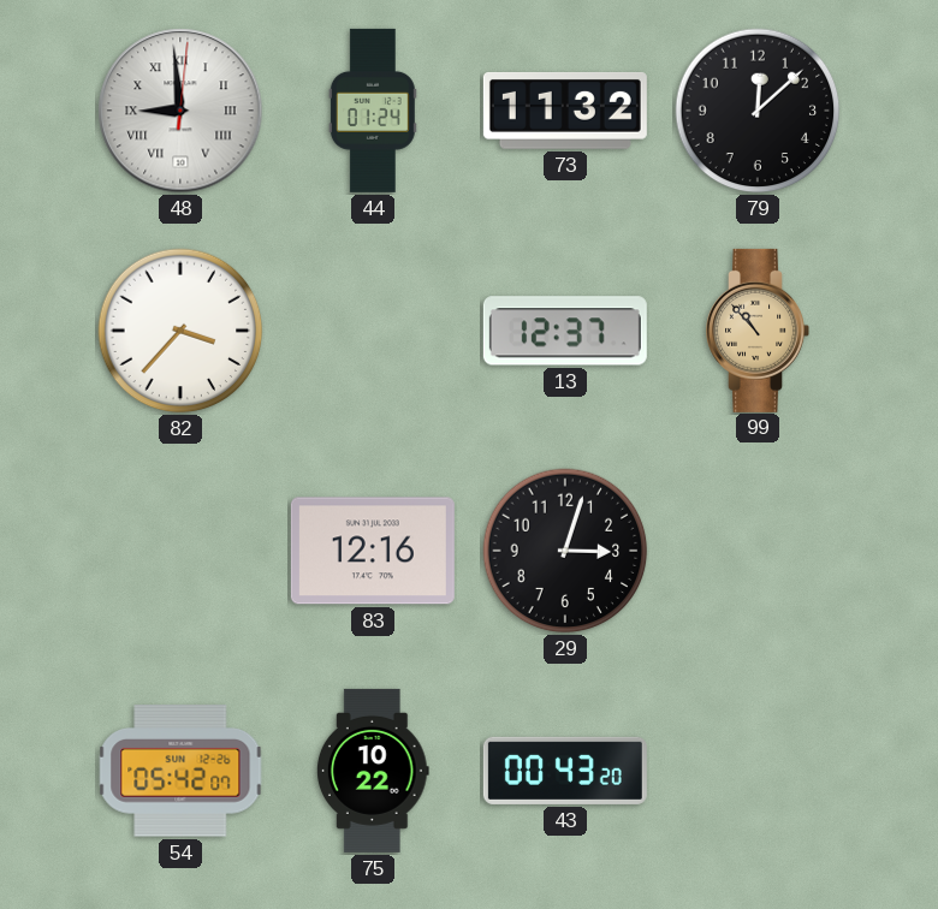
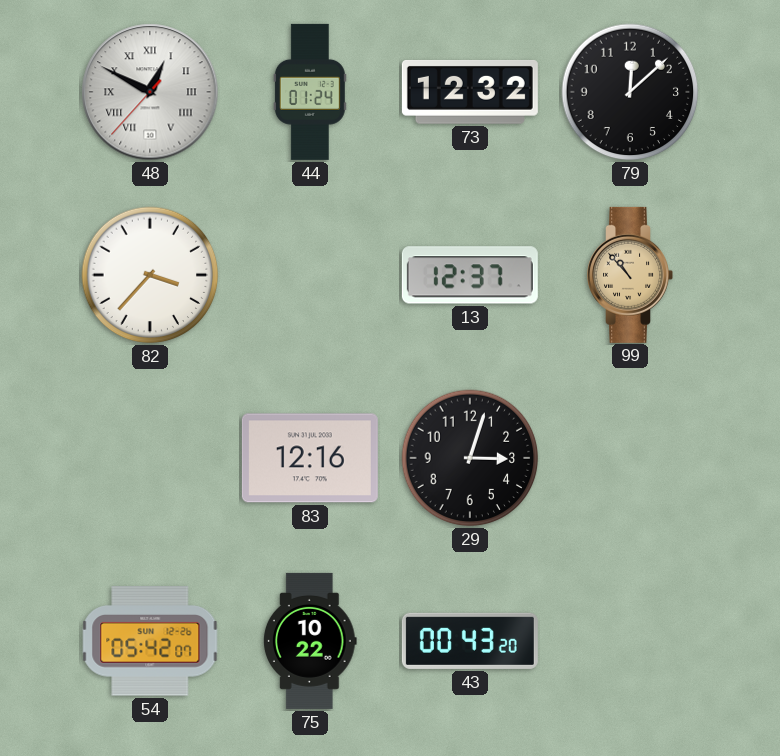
48: 8:59 -> 12:49
73: 11:32 -> 12:32
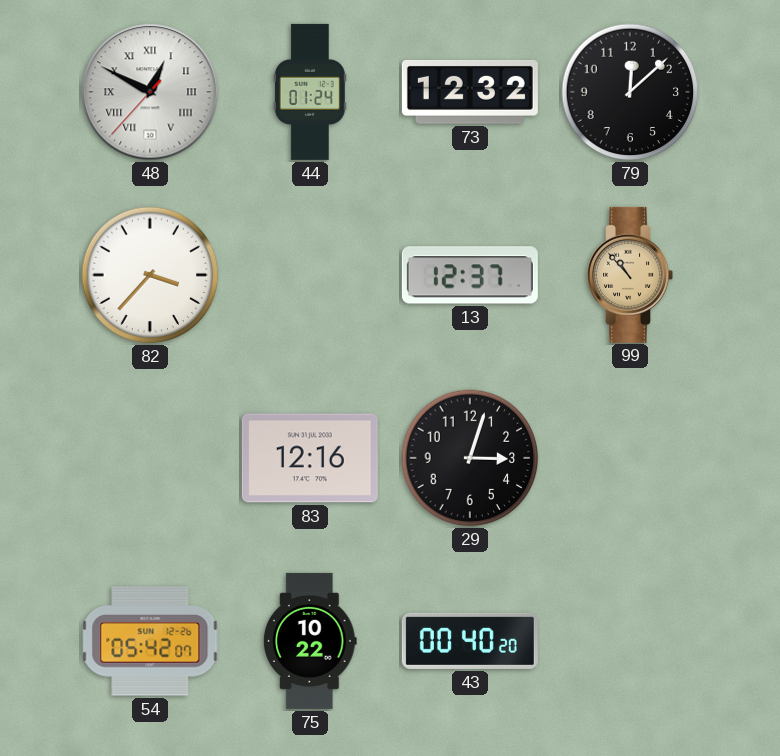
43: 00:43 -> 00:40
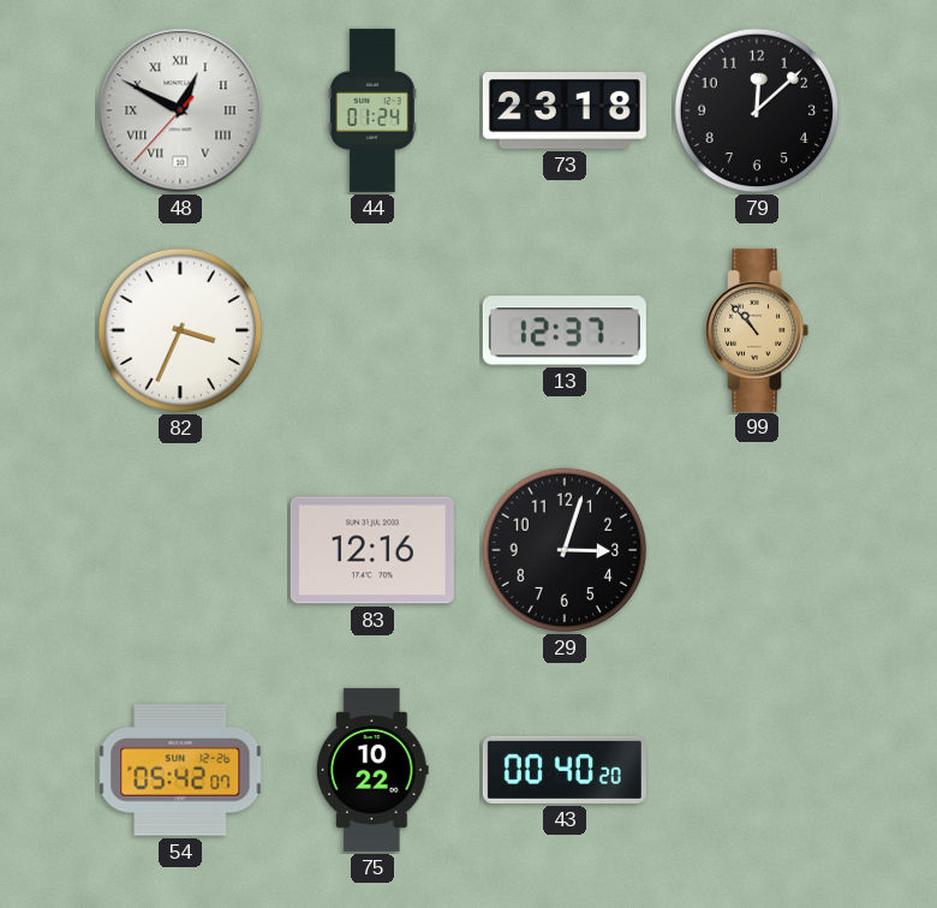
73: 12:32 -> 23:18
82: 3:37 -> 3:34
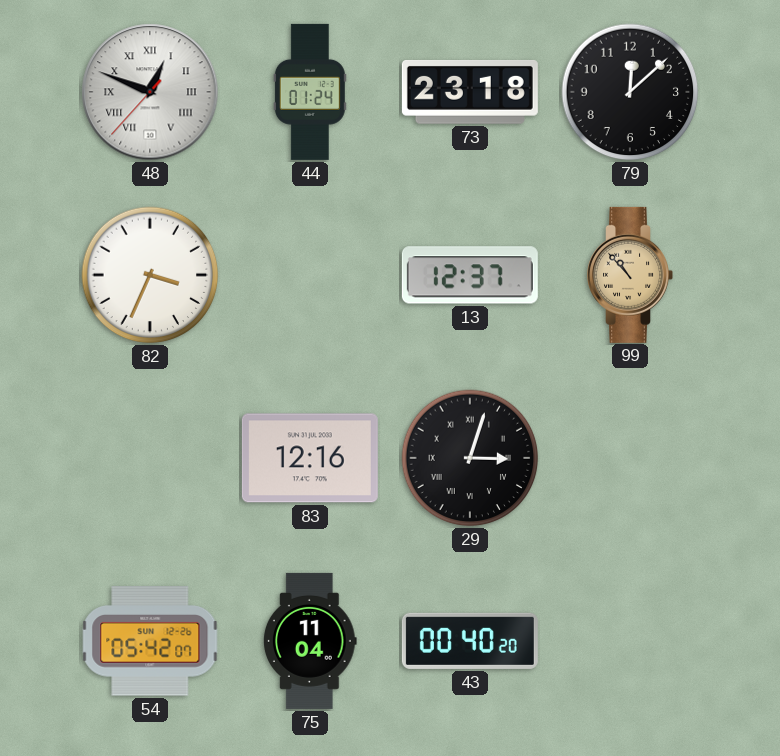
48: 12:49 -> 12:48
29 numerals: Arabic -> Roman
75: 10:22 -> 11:04
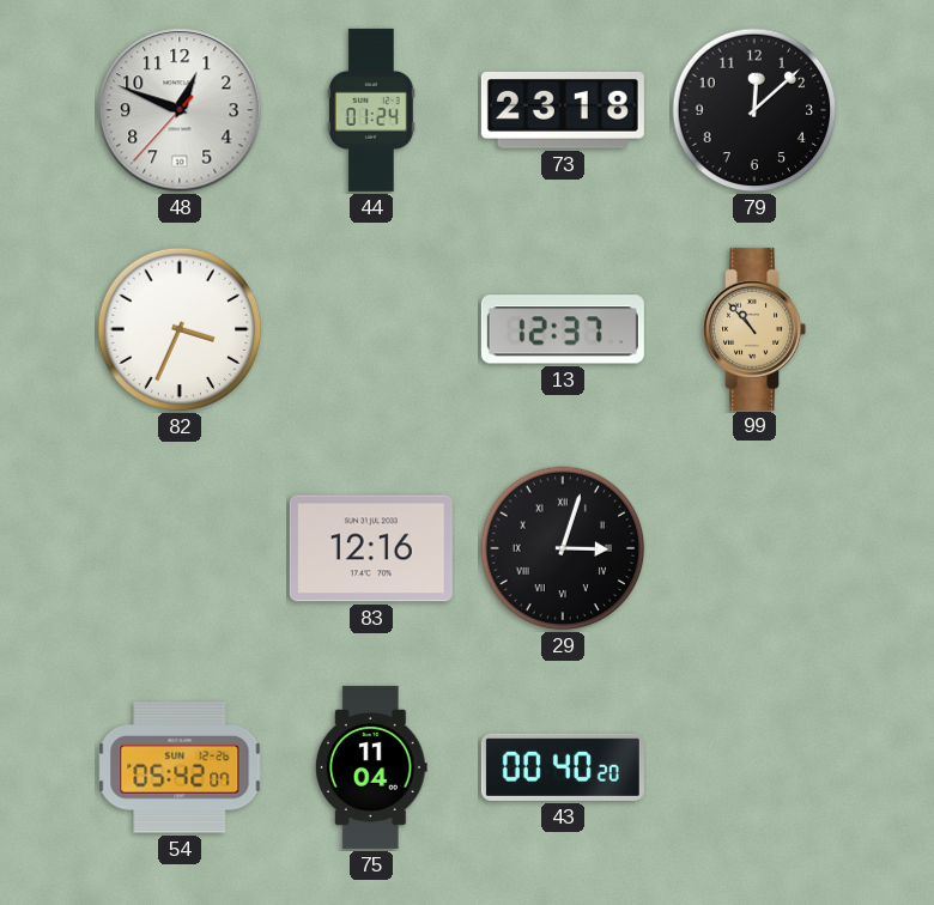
48 numerals: Roman -> Arabic
